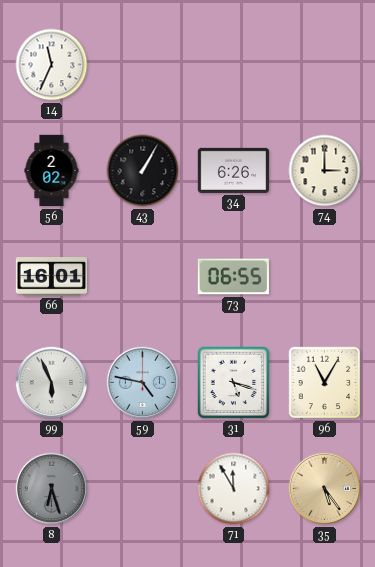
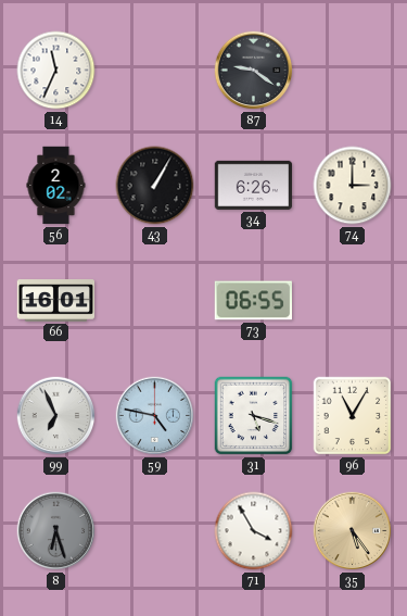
87: none -> 9:21
99: 5:56 -> 6:56
71: 11:55 -> 3:55
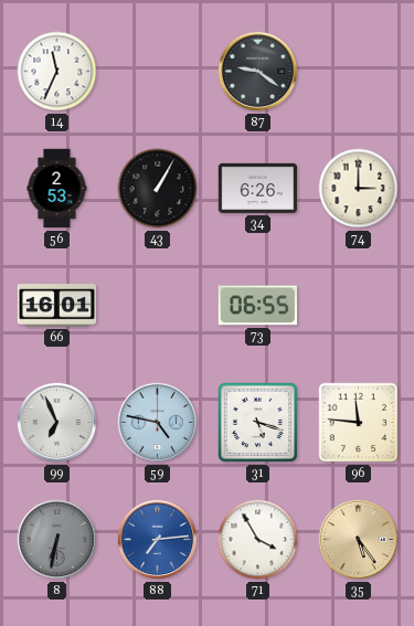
56: 2:02 -> 2:53
96: 11:05 -> 11:46
8: 6:27 -> 6:32
88: none -> 7:14
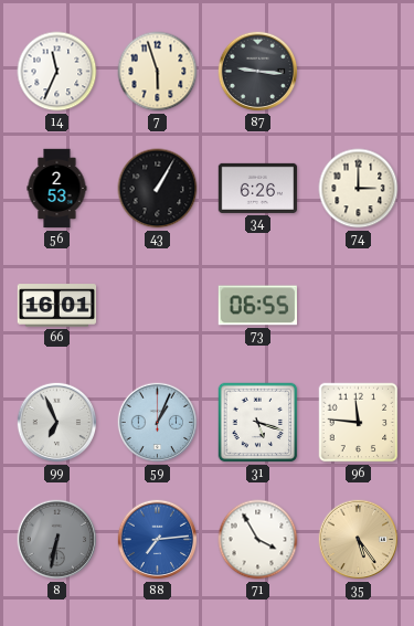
7: none -> 5:57
87: 9:21 -> 9:16
59: 4:47 -> 1:04
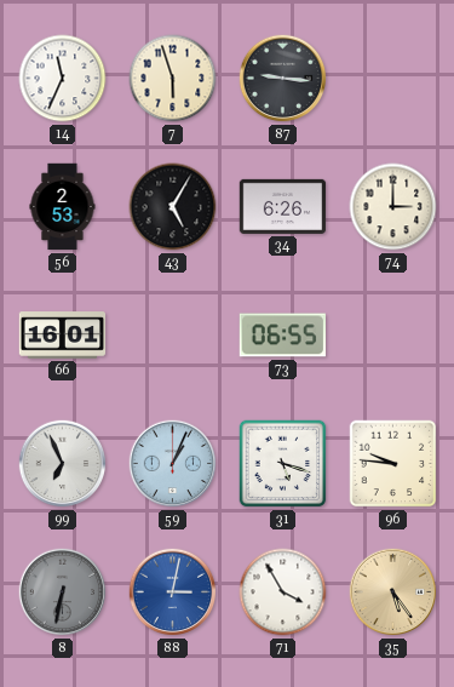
43: 1:05 -> 5:05
96: 11:46 -> 9:46
88: 7:14 -> 3:02
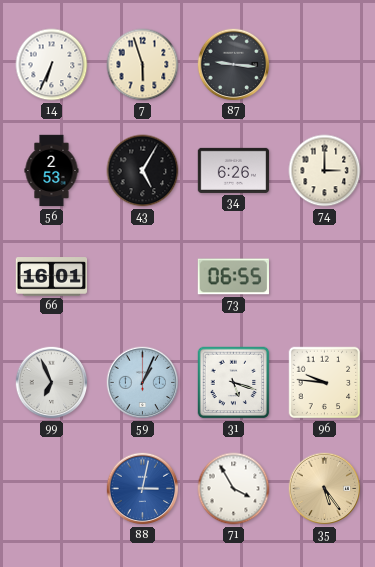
14: 11:34 -> 6:34
8: 6:32 -> none
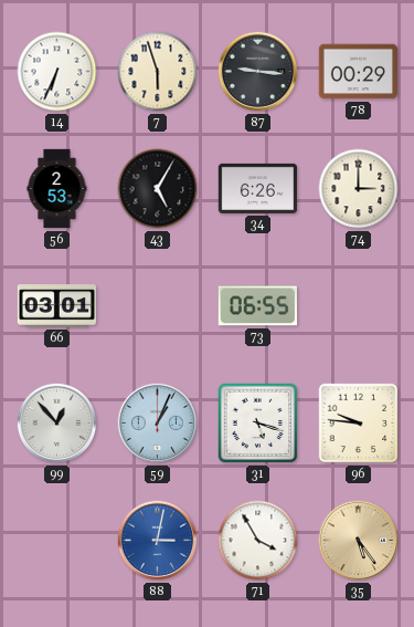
78: none -> 00:29
66: 16:01 -> 03:01
99: 6:56 -> 12:53
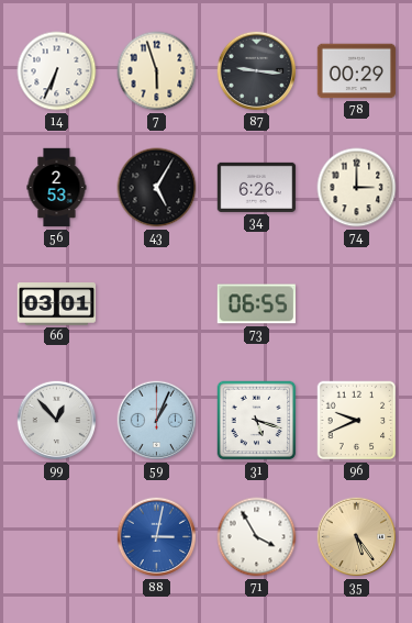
96: 9:46 -> 9:41
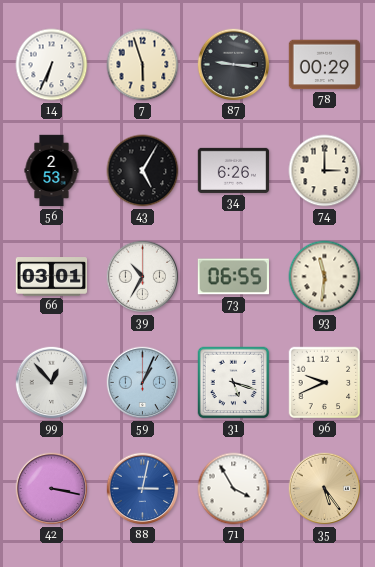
39: none -> 10:35
93: none -> 11:31
42: none -> 3:17
